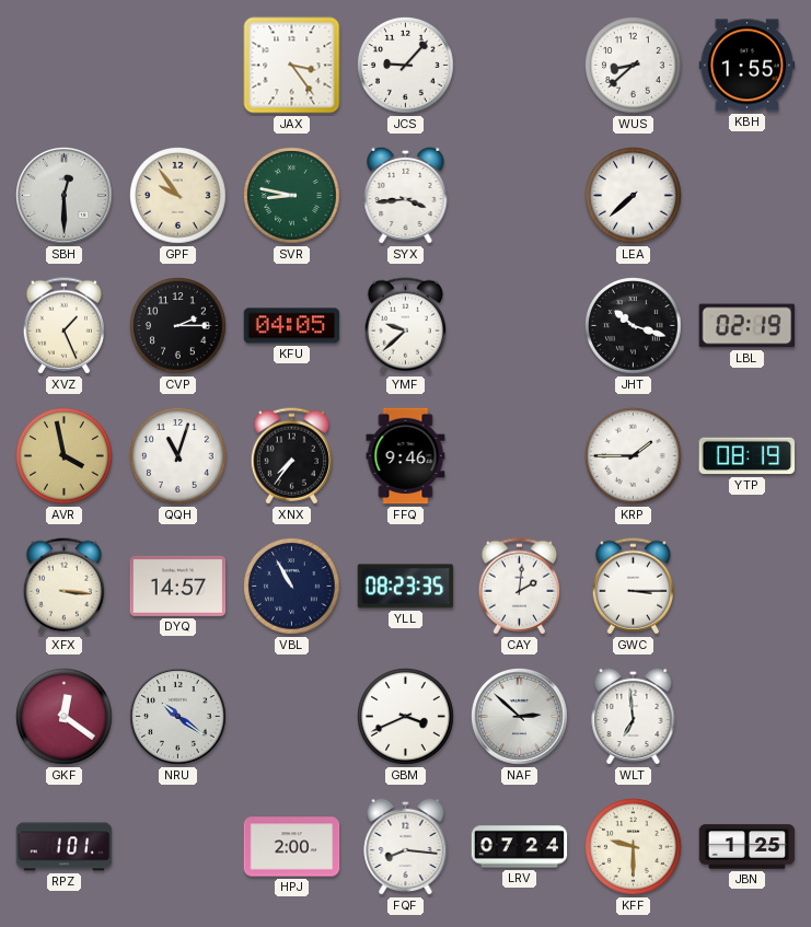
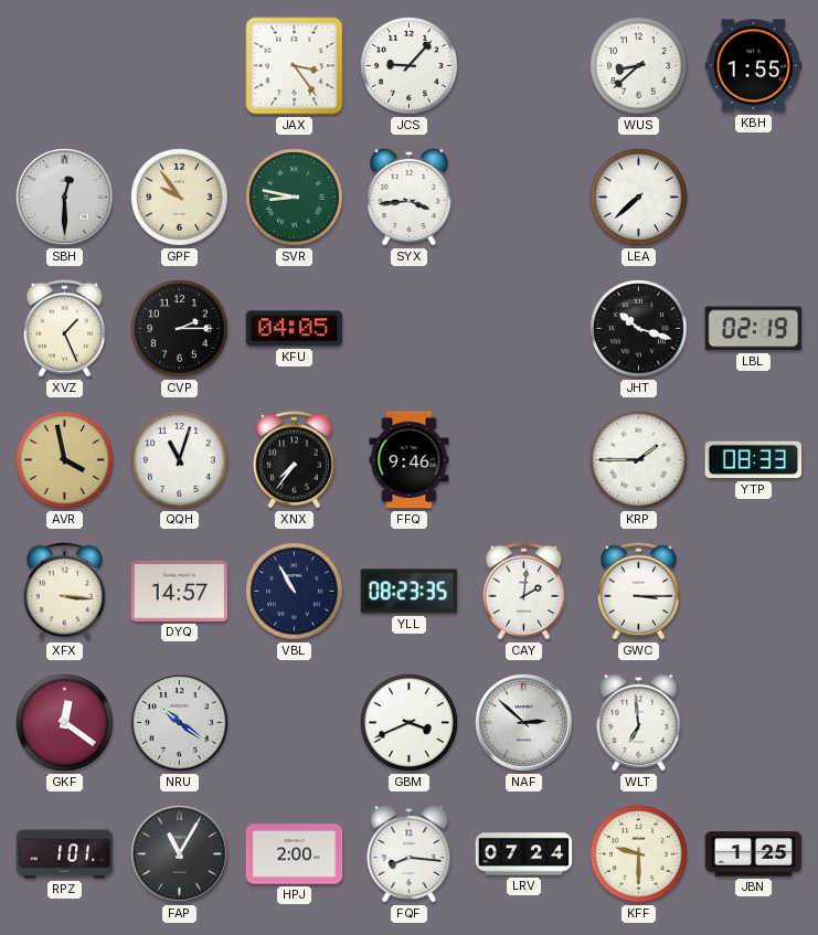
YMF: 9:38 -> none
YTP: 08:19 -> 08:33
FAP: none -> 11:05
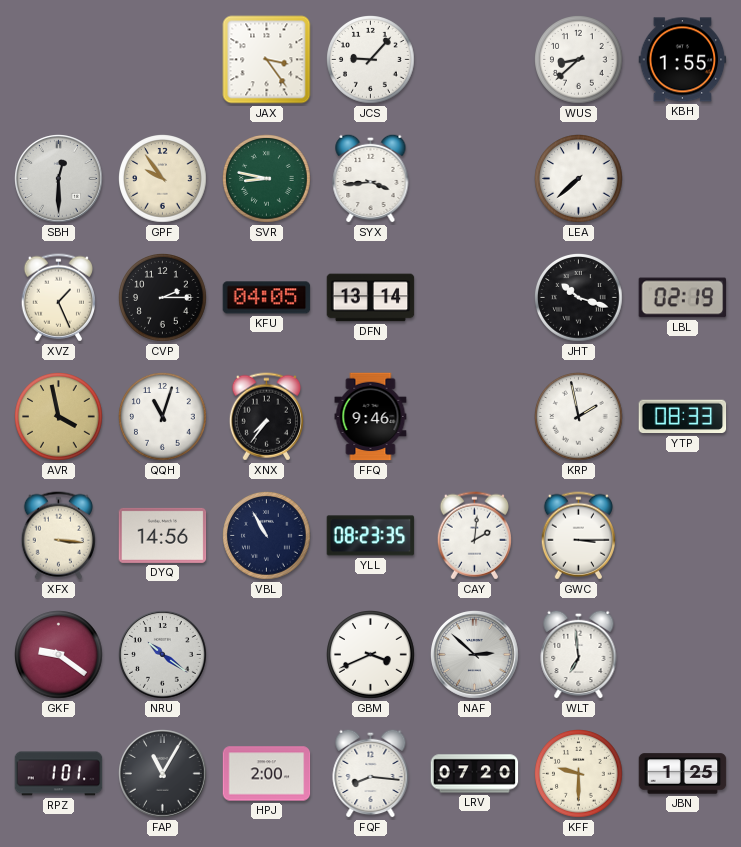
DFN: none -> 13:14
KRP: 1:45 -> 1:58
DYQ: 14:57 -> 14:56
GKF: 12:21 -> 9:21
LRV: 07:24 -> 07:20
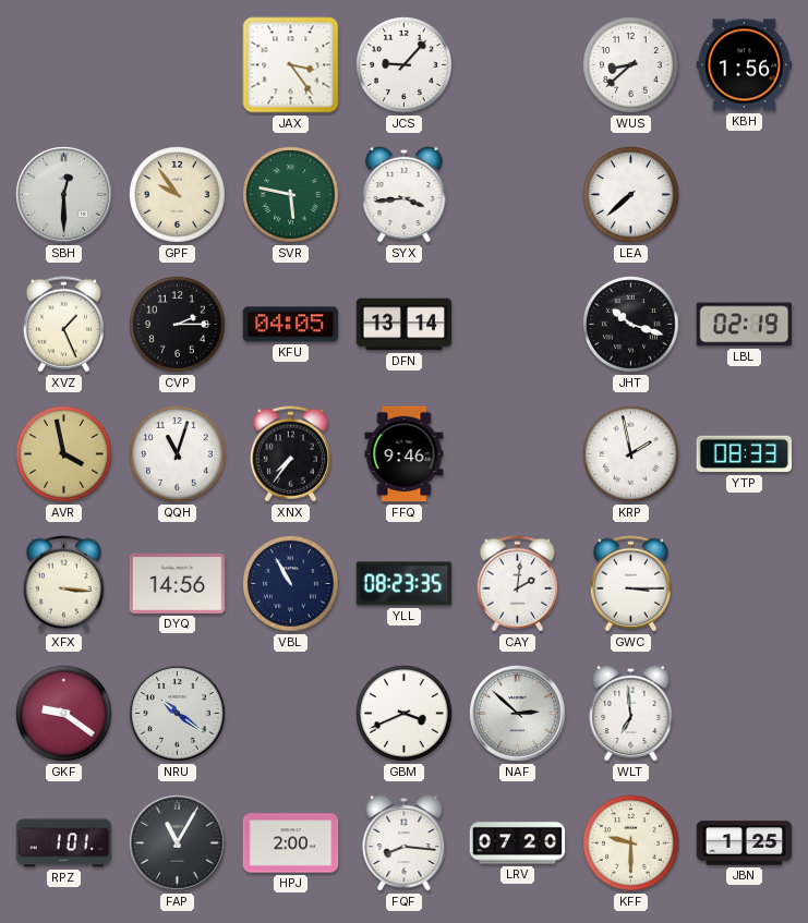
KBH: 1:55 -> 1:56
SVR: 8:47 -> 5:47
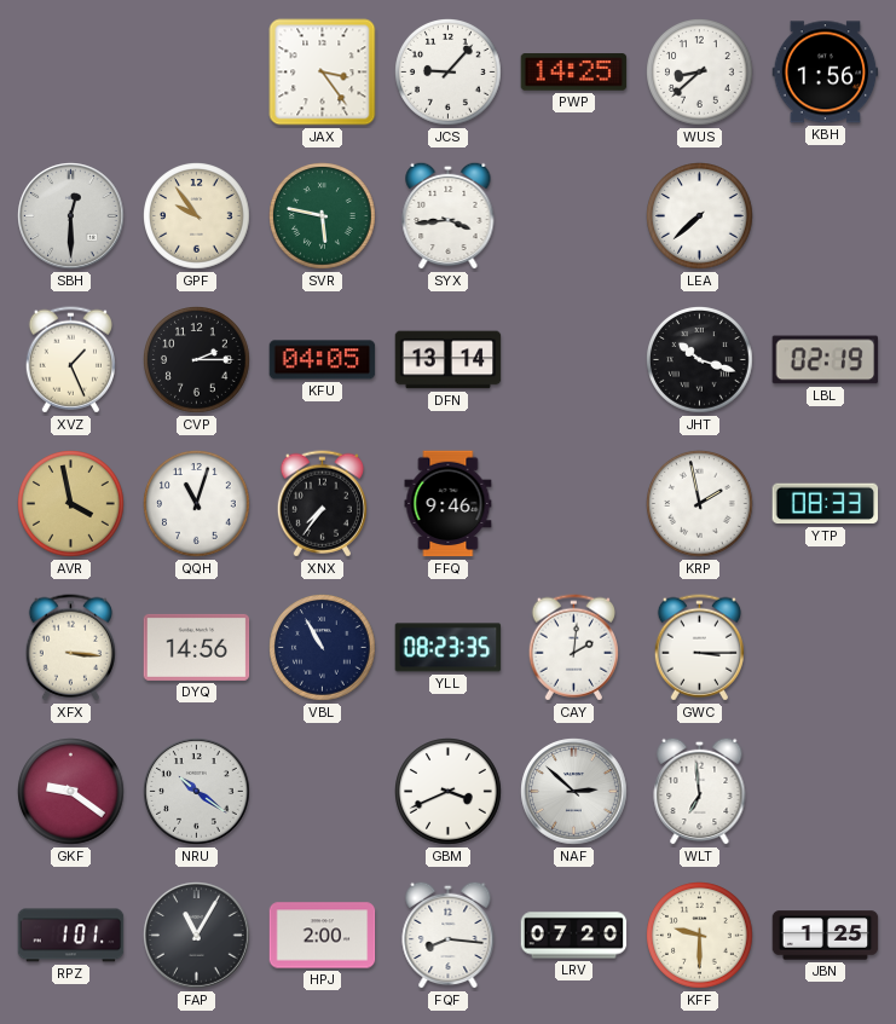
PWP: none -> 14:25
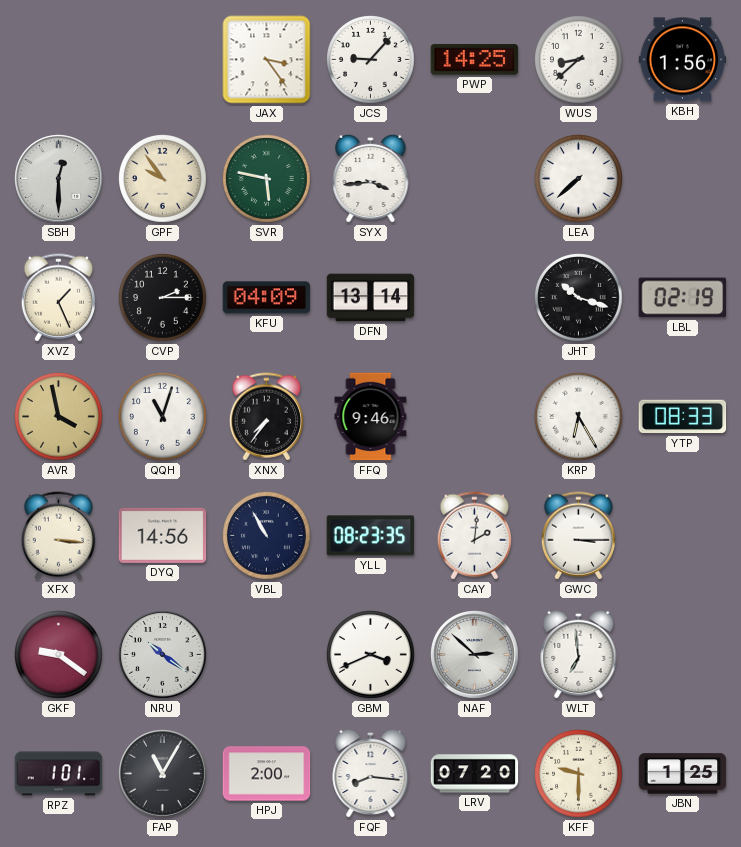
KFU: 04:05 -> 04:09
KRP: 1:58 -> 6:25
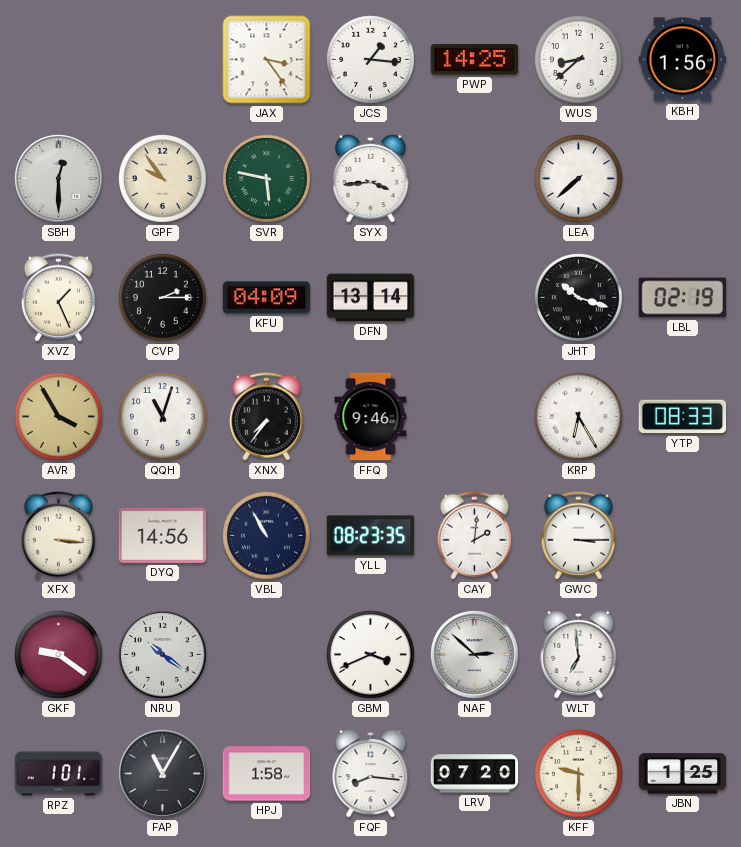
JCS: 9:07 -> 1:16
AVR: 3:58 -> 3:55
HPJ: 2:00 -> 1:58
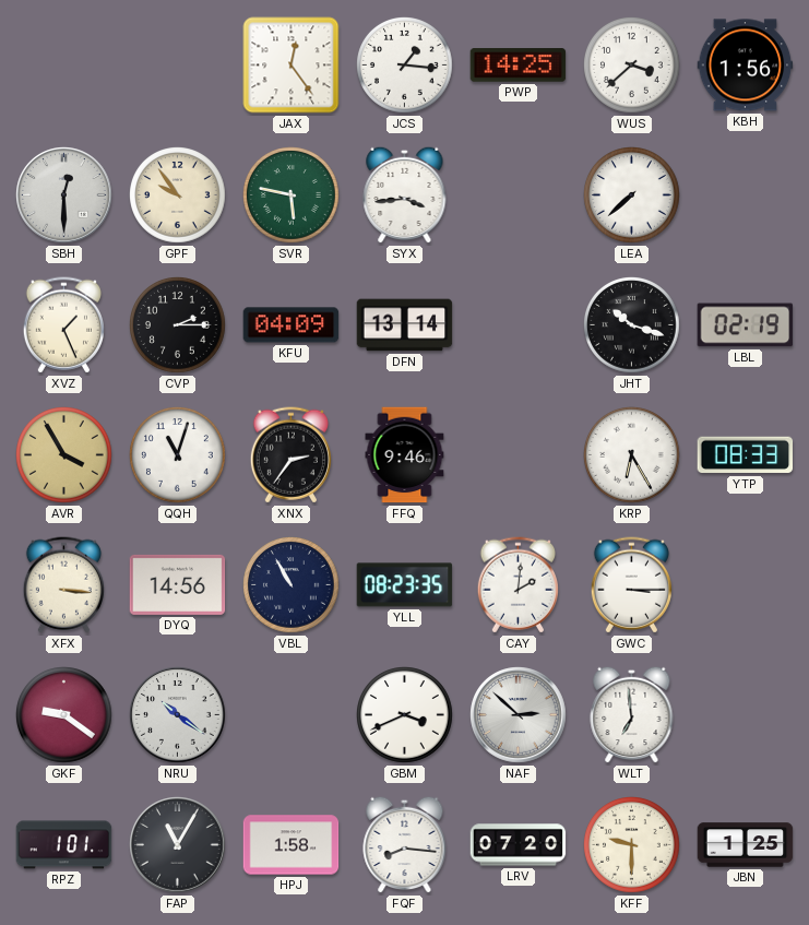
JAX: 3:24 -> 12:24
WUS: 8:38 -> 3:38
XNX: 7:36 -> 2:36
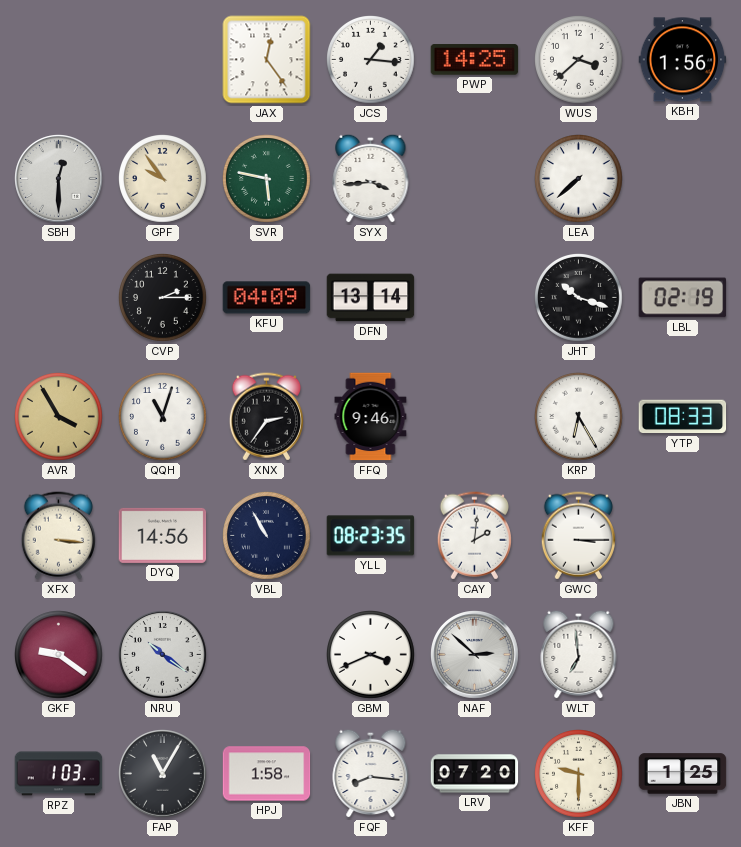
XVZ: 1:26 -> none
RPZ: 1:01 -> 1:03
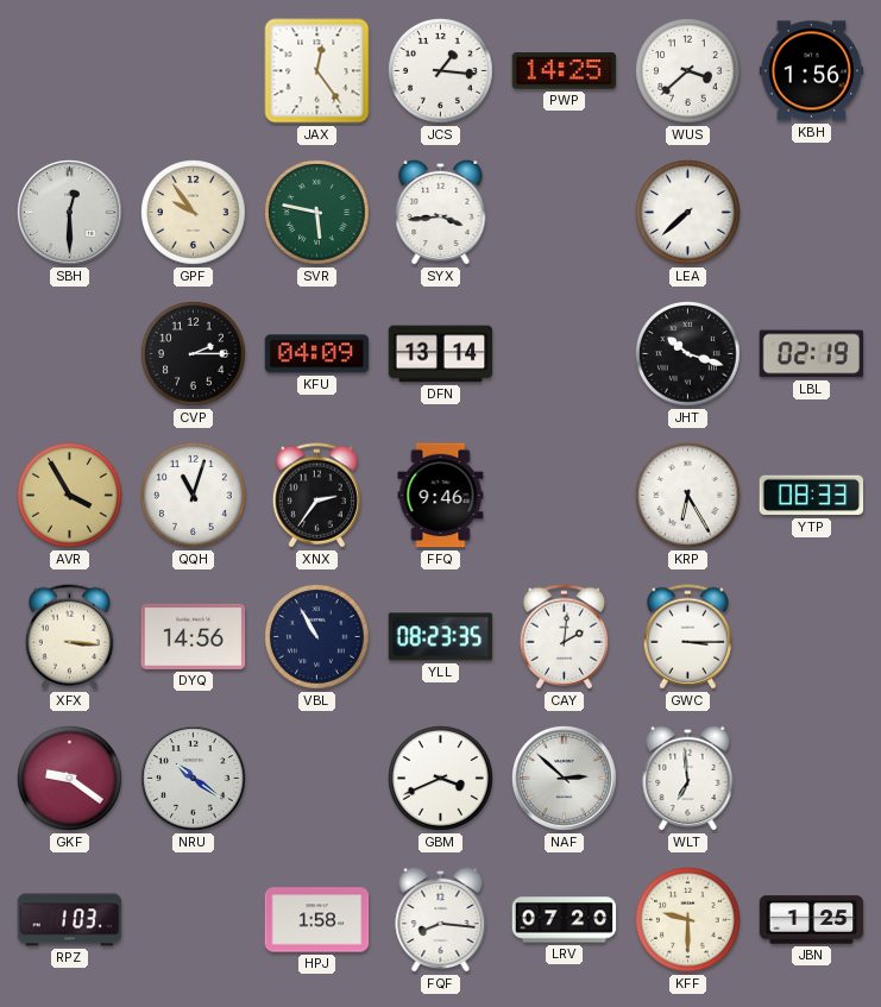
FAP: 11:05 -> none
